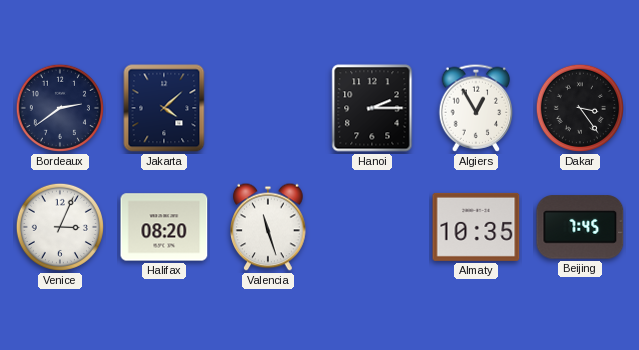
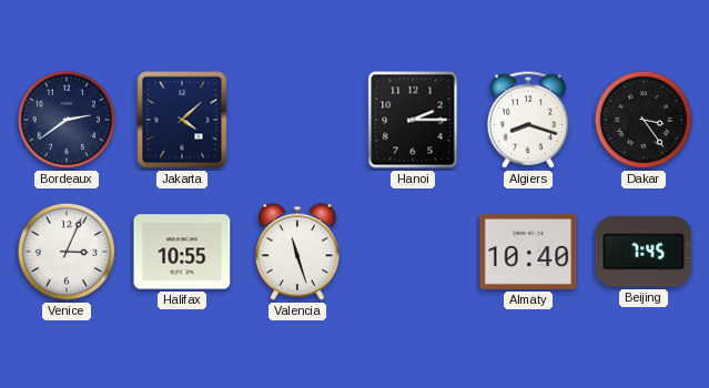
Algiers: 12:55 -> 8:18
Halifax: 08:20 -> 10:55
Almaty: 10:35 -> 10:40
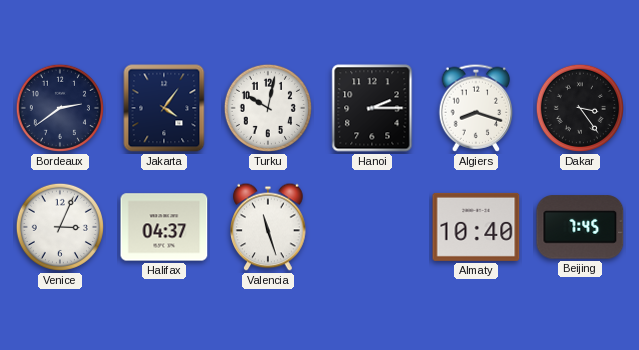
Jakarta: 4:08 -> 4:06
Turku: none -> 10:02
Halifax: 10:55 -> 04:37
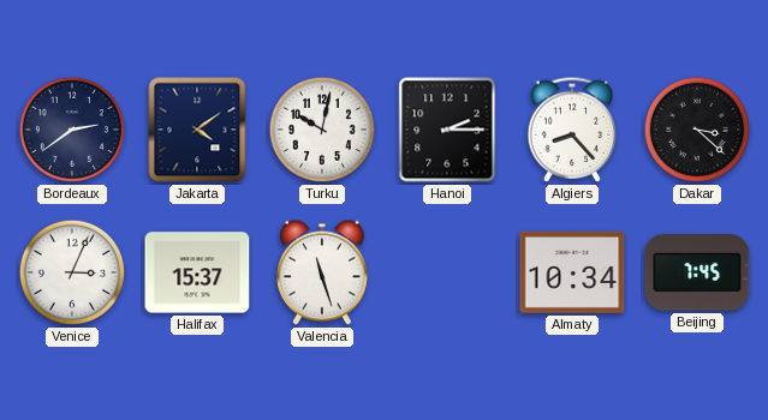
Jakarta: 4:06 -> 4:09
Algiers: 8:18 -> 8:23
Dakar: 3:24 -> 3:22
Halifax: 04:37 -> 15:37
Almaty: 10:40 -> 10:34
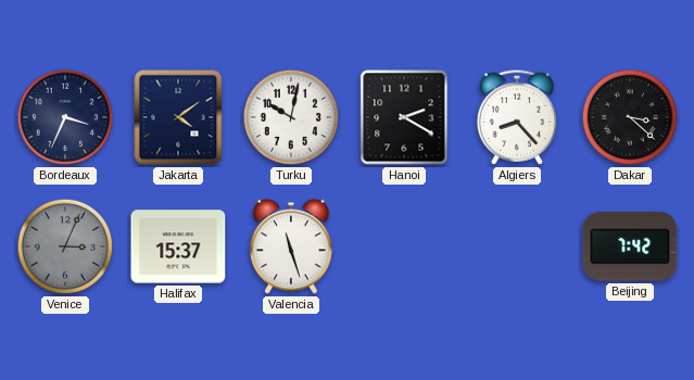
Bordeaux: 2:39 -> 3:34
Hanoi: 2:15 -> 2:20
Venice dial: white -> grey
Almaty: 10:34 -> none
Beijing: 7:45 -> 7:42
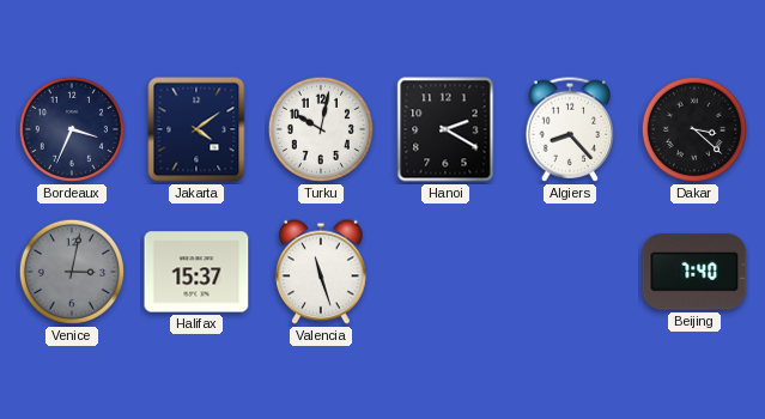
Venice: 3:04 -> 3:02
Beijing: 7:42 -> 7:40
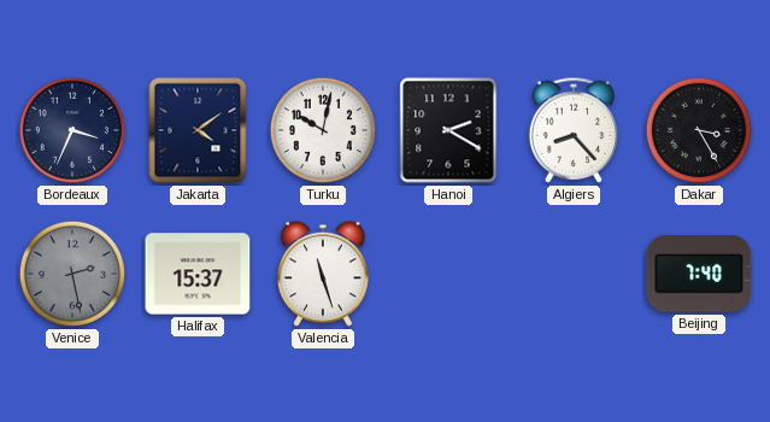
Dakar: 3:22 -> 3:25
Venice: 3:02 -> 2:28
